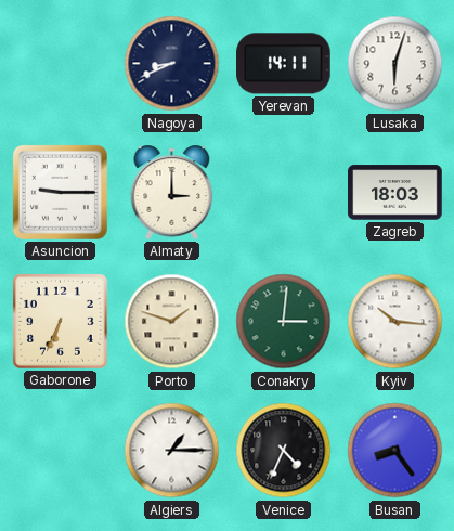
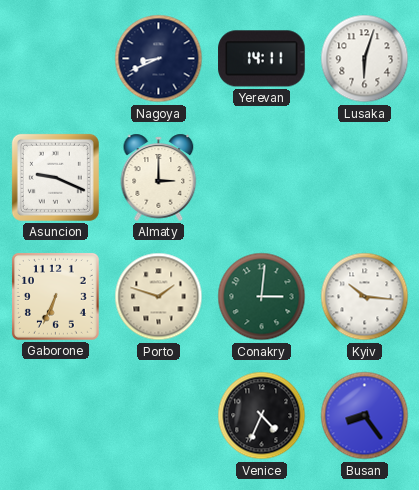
Asuncion: 9:15 -> 9:19
Zagreb: 18:03 -> none
Algiers: 1:15 -> none
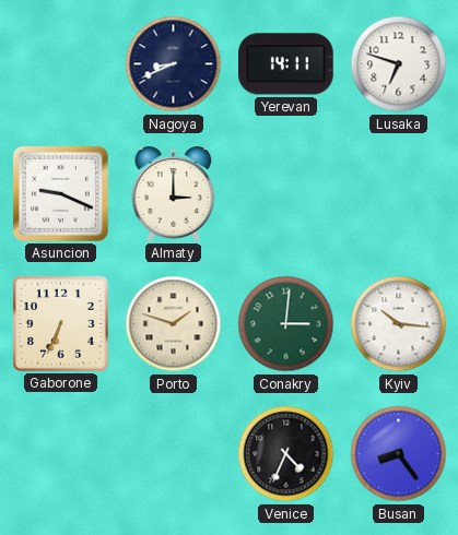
Lusaka: 6:03 -> 6:48
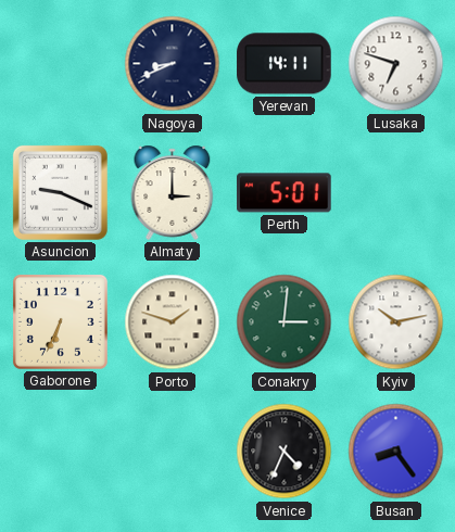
Perth: none -> 5:01
Kyiv: 10:16 -> 10:13
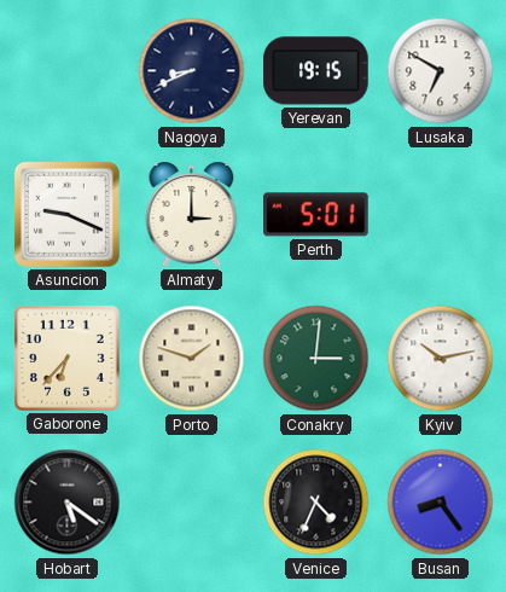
Yerevan: 14:11 -> 19:15
Lusaka: 6:48 -> 6:50
Gaborone: 6:34 -> 6:37
Hobart: none -> 5:21
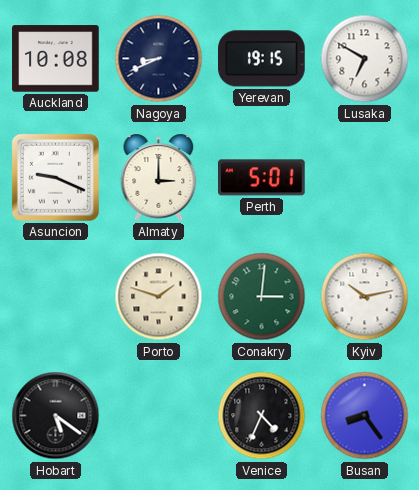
Auckland: none -> 10:08
Gaborone: 6:37 -> none
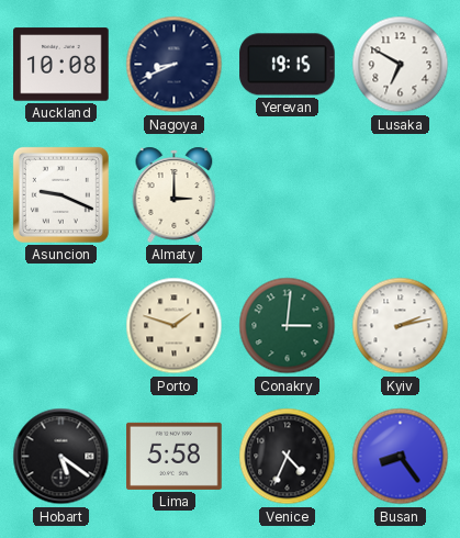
Perth: 5:01 -> none
Kyiv: 10:13 -> 2:13
Lima: none -> 5:58
